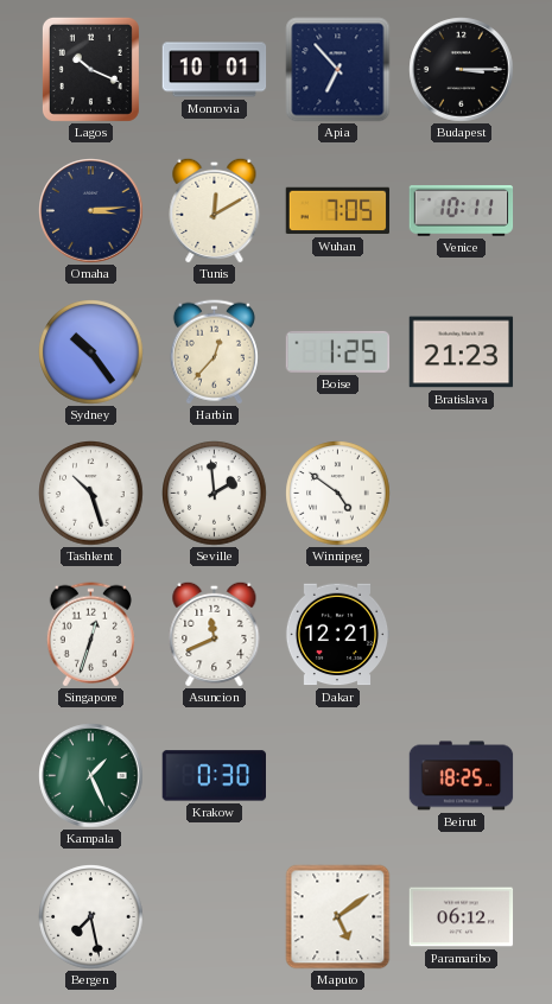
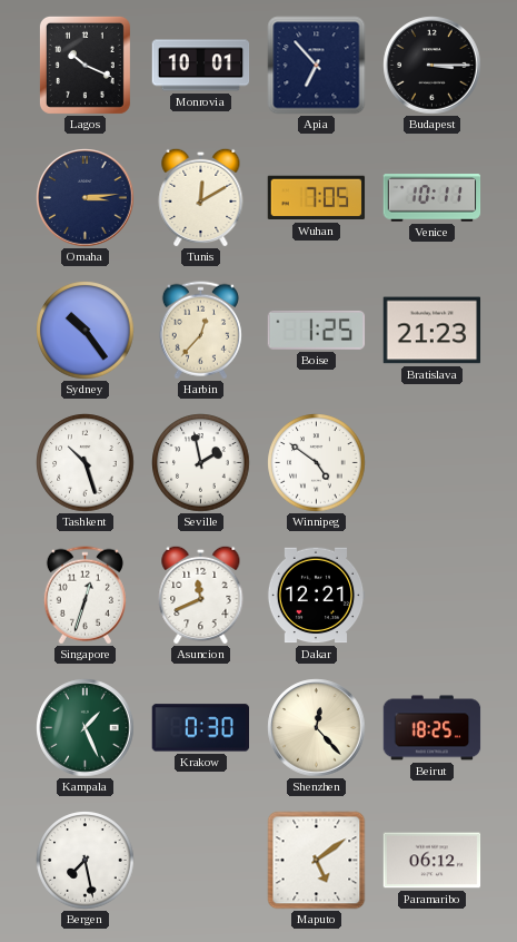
Seville: 1:59 -> 1:58
Shenzhen: none -> 12:23
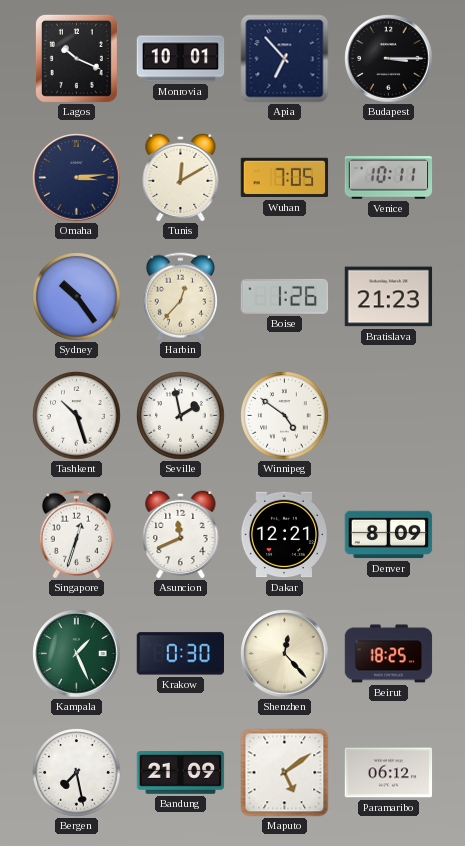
Boise: 1:25 -> 1:26
Denver: none -> 8:09
Bandung: none -> 21:09
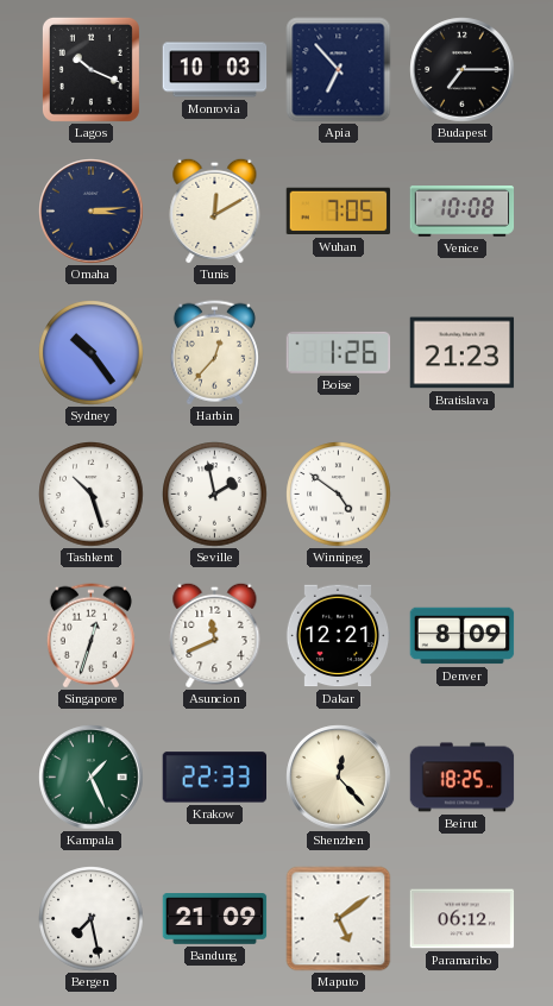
Monrovia: 10:01 -> 10:03
Budapest: 3:15 -> 7:15
Venice: 10:11 -> 10:08
Krakow: 0:30 -> 22:33
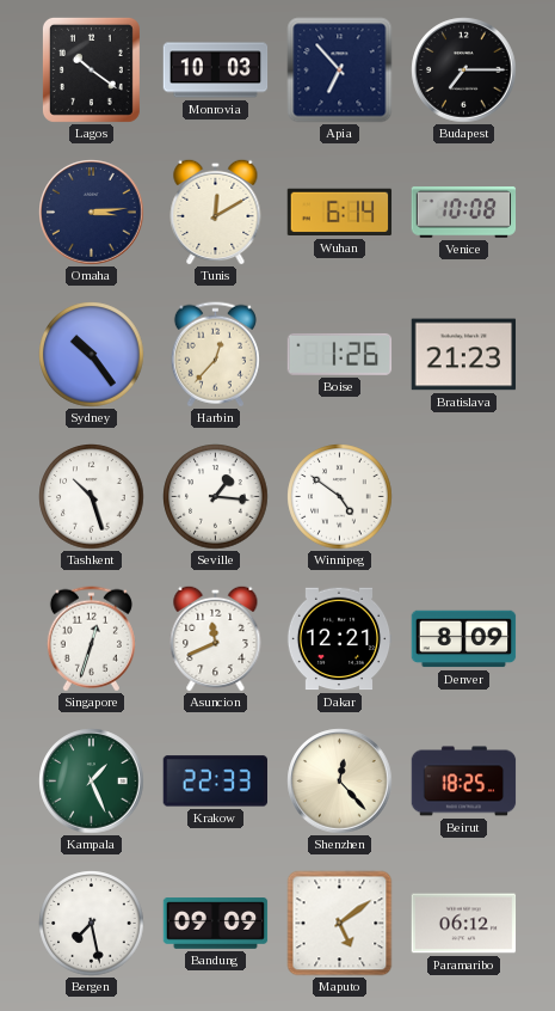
Lagos: 10:19 -> 10:21
Wuhan: 7:05 -> 6:14
Seville: 1:58 -> 1:16
Bandung: 21:09 -> 09:09
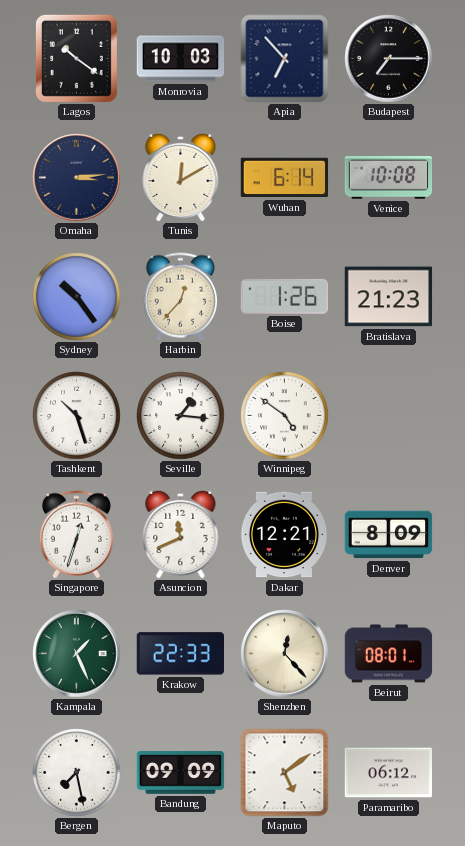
Beirut: 18:25 -> 08:01
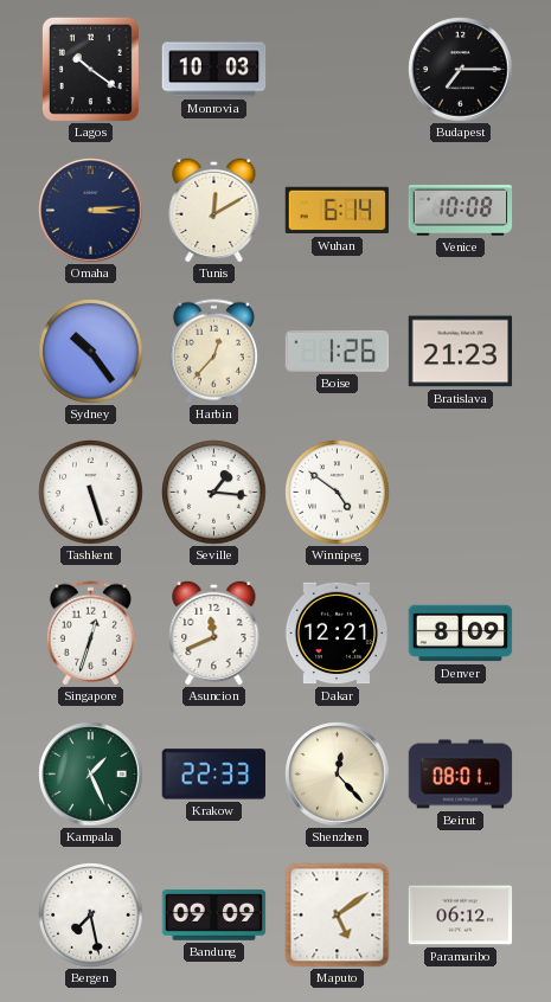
Apia: 6:53 -> none
Tashkent: 10:27 -> 5:27
